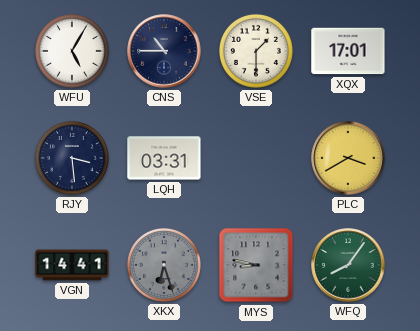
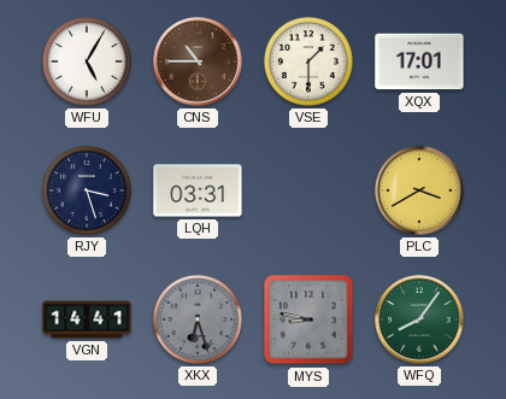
CNS dial: navy -> brown
RJY: 3:29 -> 3:27
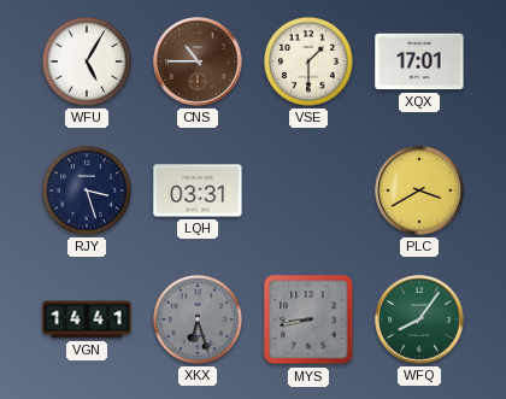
MYS: 8:47 -> 8:43
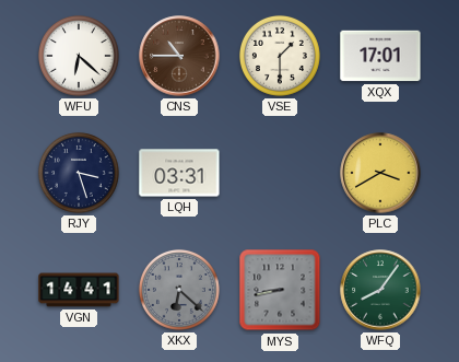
WFU: 5:05 -> 6:22
XKX: 6:27 -> 6:22
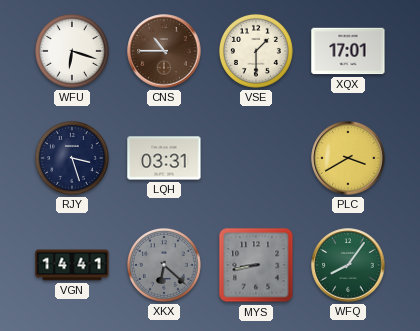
WFU: 6:22 -> 6:18
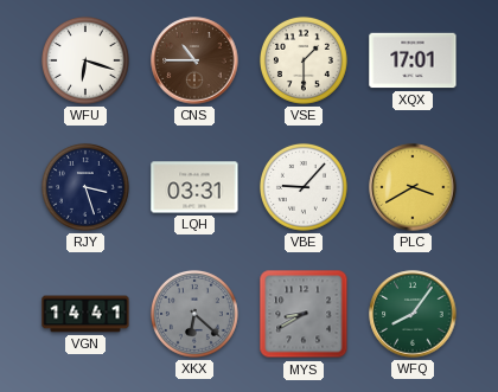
VBE: none -> 9:07
MYS: 8:43 -> 8:40
